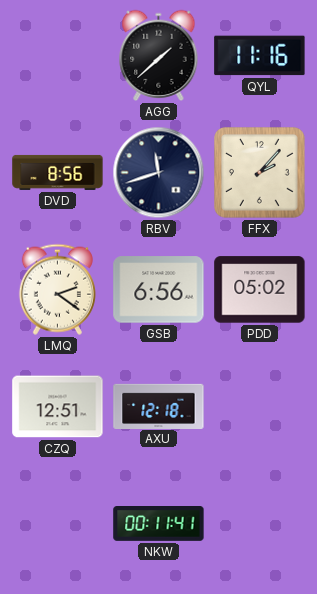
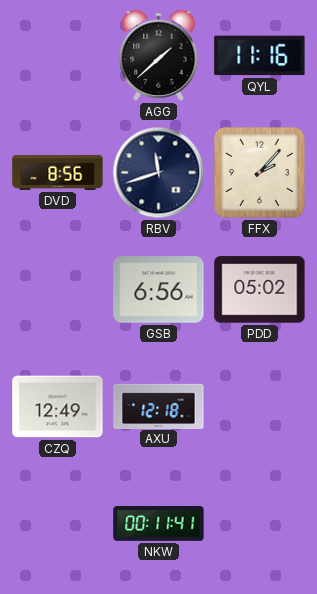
LMQ: 2:21 -> none
CZQ: 12:51 -> 12:49
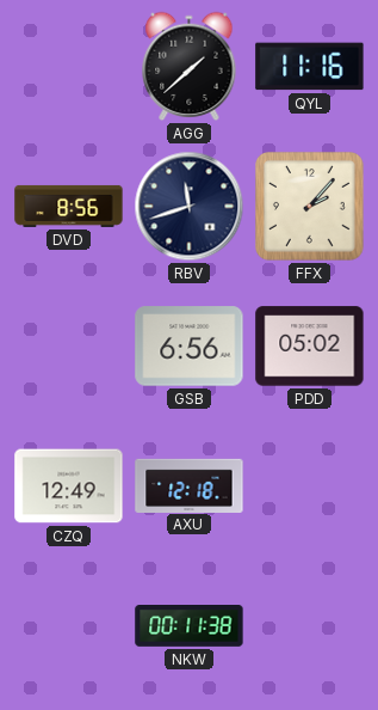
NKW: 00:11:41 -> 00:11:38
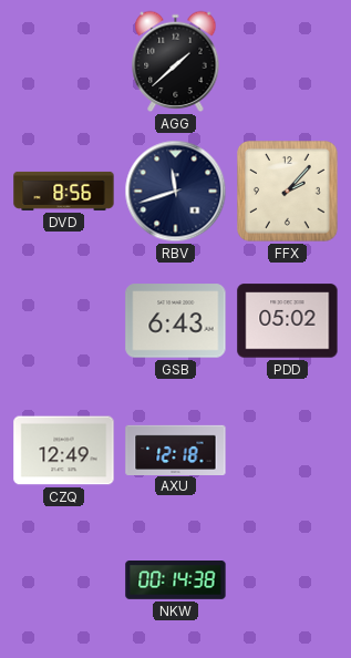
QYL: 11:16 -> none
GSB: 6:56 -> 6:43
NKW: 00:11 -> 00:14
